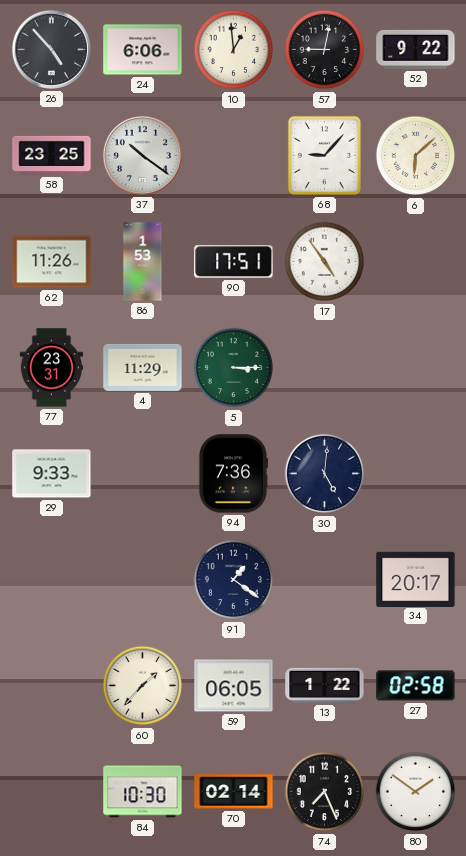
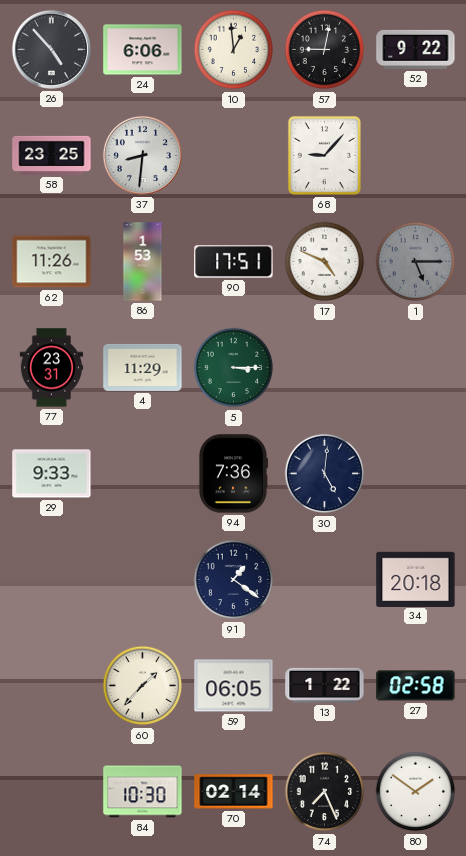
37: 10:21 -> 8:31
6: 6:08 -> none
17: 4:54 -> 4:49
1: none -> 5:15
34: 20:17 -> 20:18
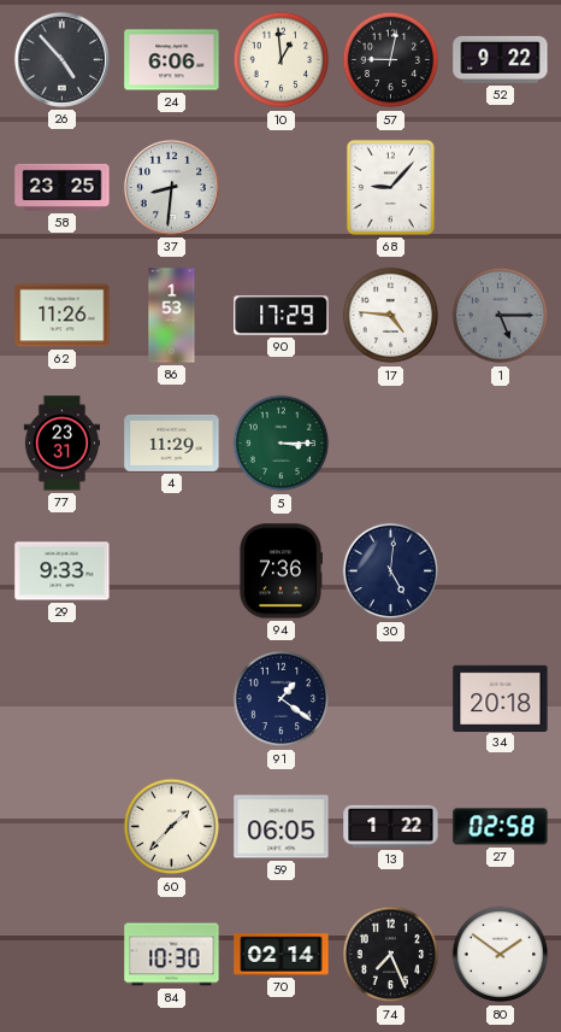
90: 17:51 -> 17:29
17: 4:49 -> 4:46
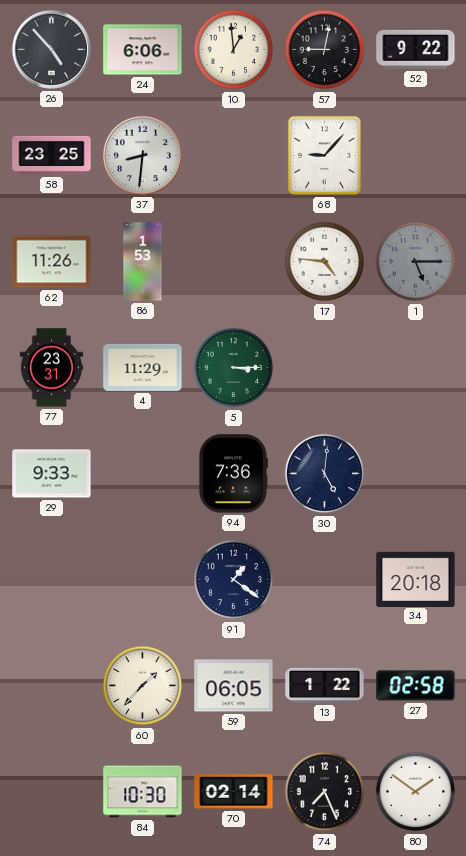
90: 17:29 -> none
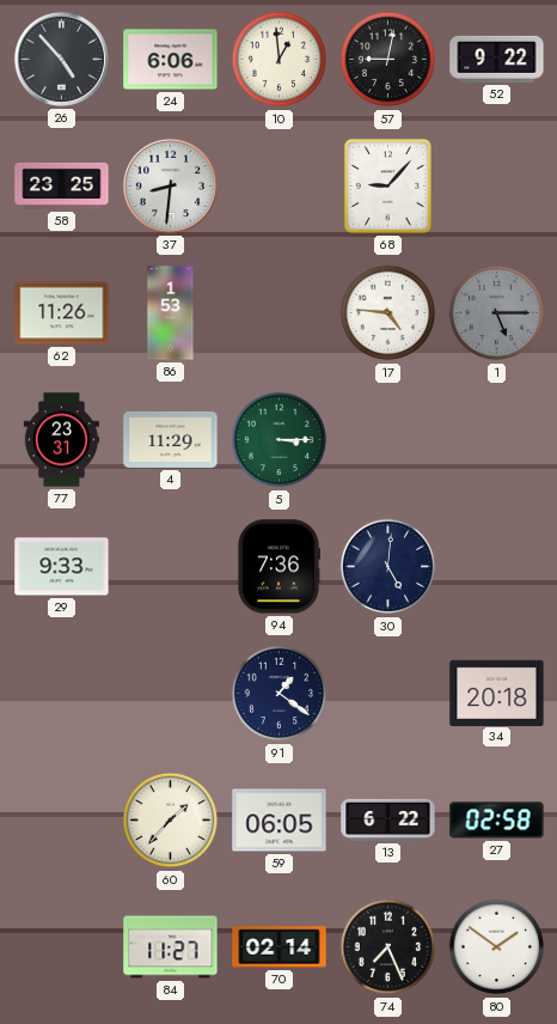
13: 1:22 -> 6:22
84: 10:30 -> 11:27
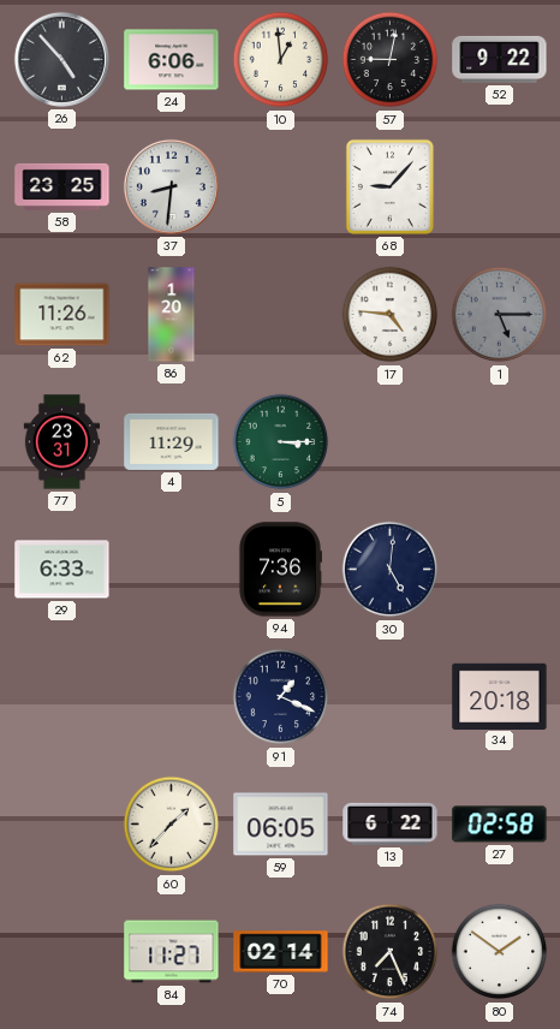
86: 1:53 -> 1:20
29: 9:33 -> 6:33
91: 1:21 -> 1:19
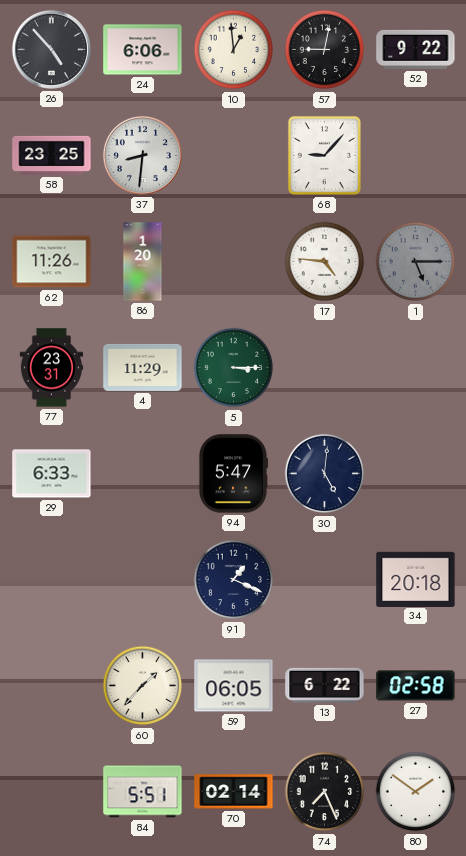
94: 7:36 -> 5:47
84: 11:27 -> 5:51
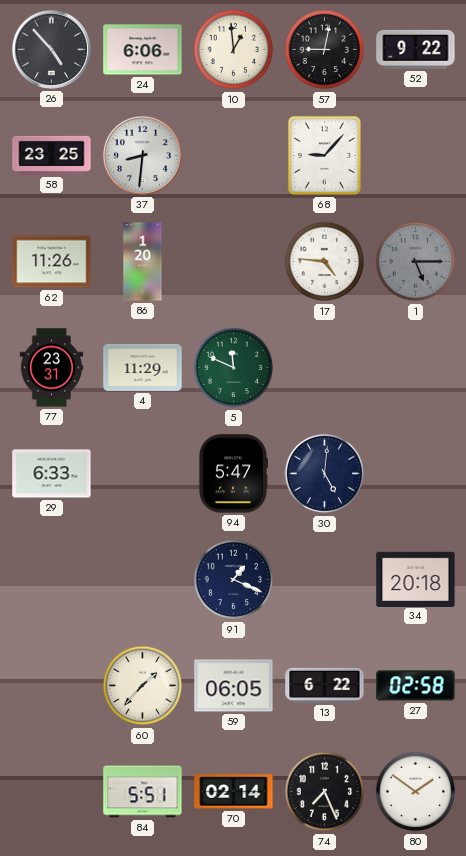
5: 3:15 -> 11:49
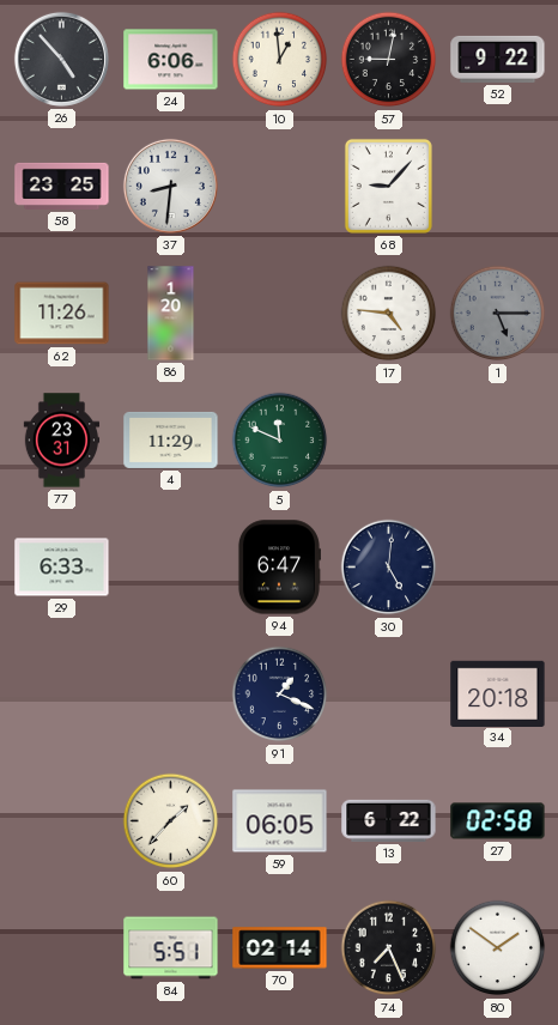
94: 5:47 -> 6:47
